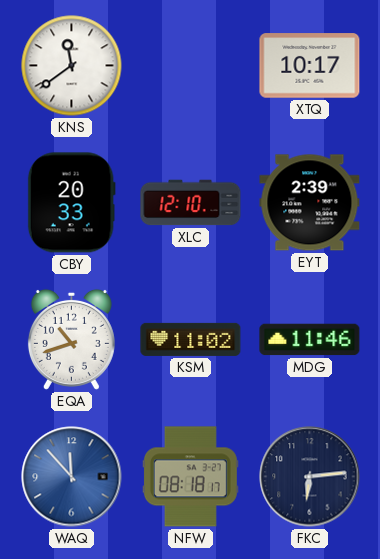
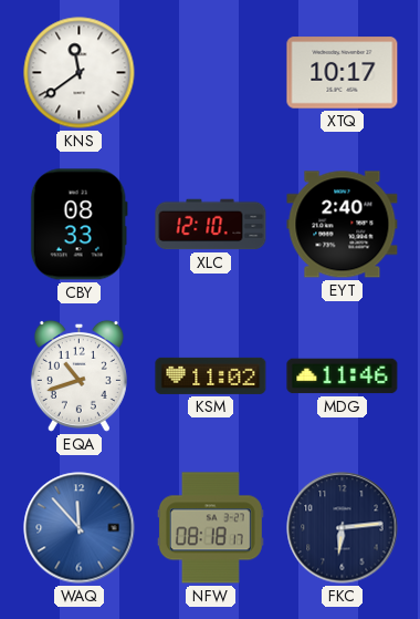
CBY: 20:33 -> 08:33
EYT: 2:39 -> 2:40
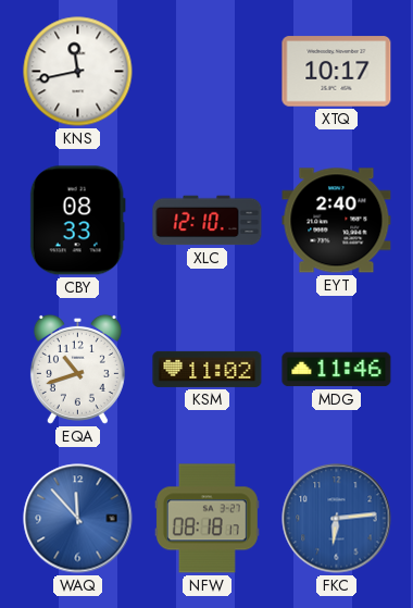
KNS: 11:39 -> 11:43
FKC dial: navy -> blue
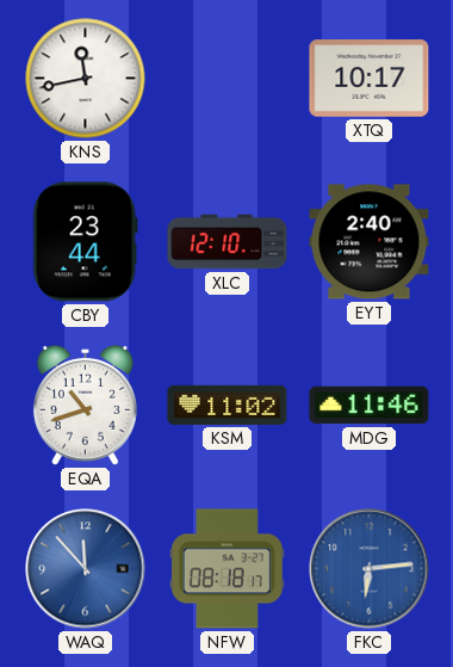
CBY: 08:33 -> 23:44
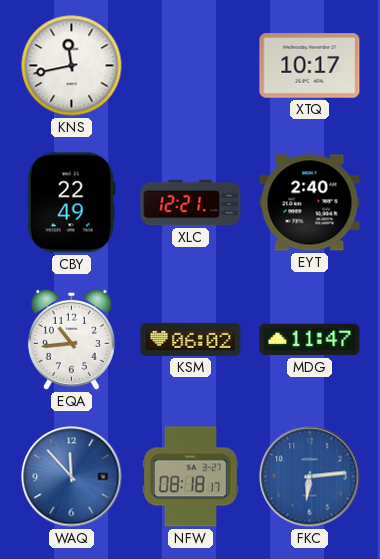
CBY: 23:44 -> 22:49
XLC: 12:10 -> 12:21
EQA: 10:42 -> 10:44
KSM: 11:02 -> 06:02
MDG: 11:46 -> 11:47
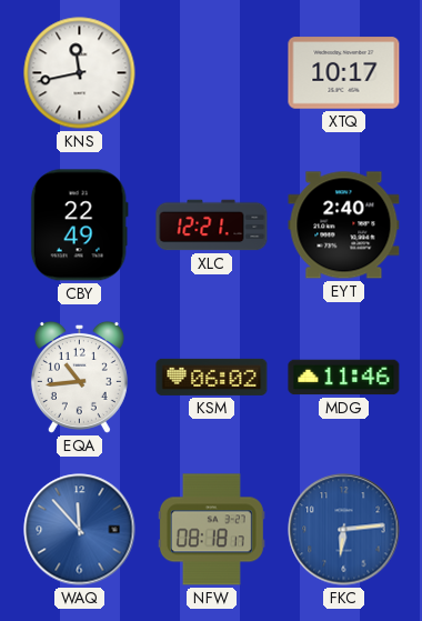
MDG: 11:47 -> 11:46
